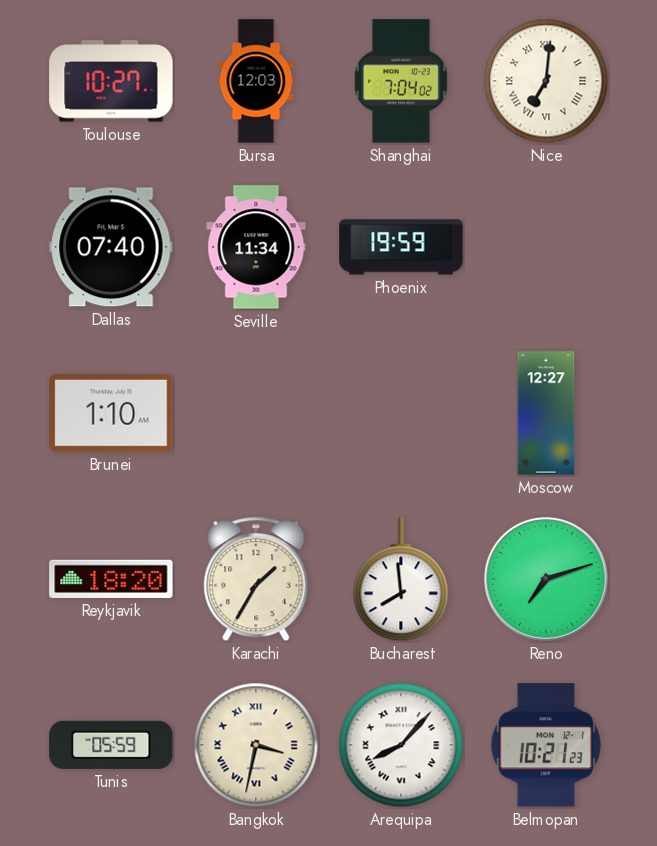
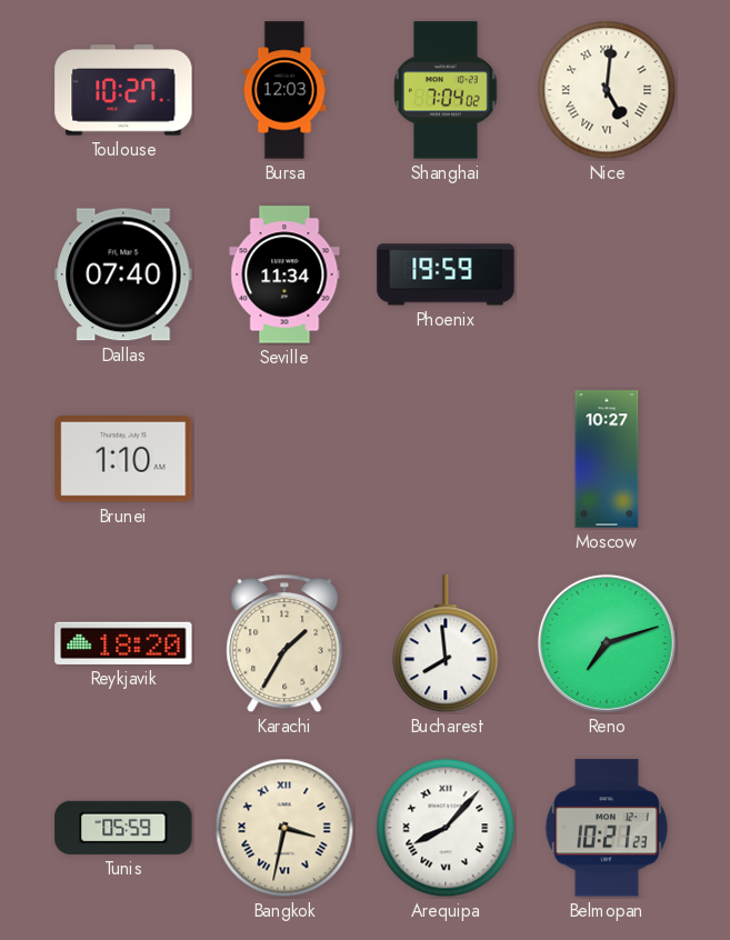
Nice: 7:01 -> 5:01
Moscow: 12:27 -> 10:27
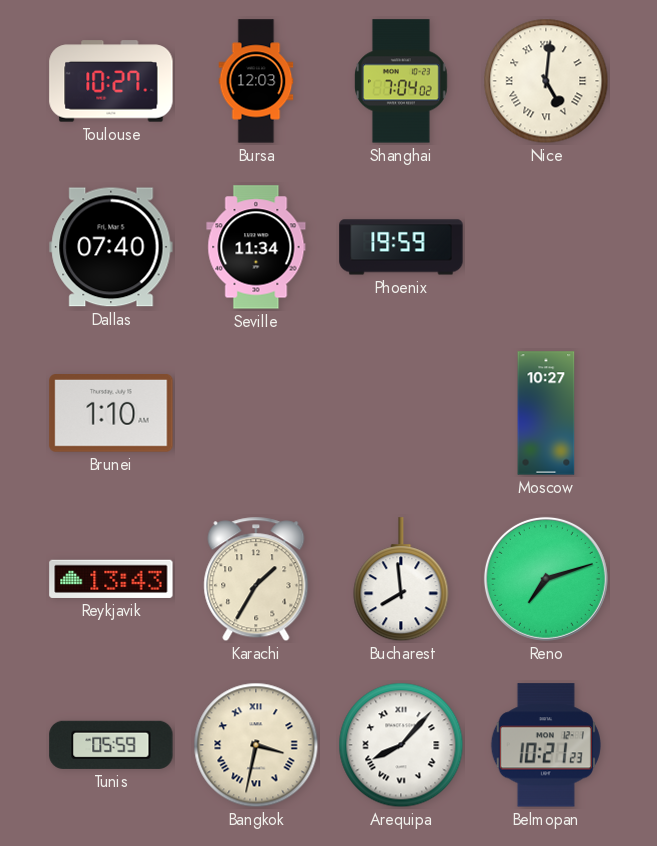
Reykjavik: 18:20 -> 13:43
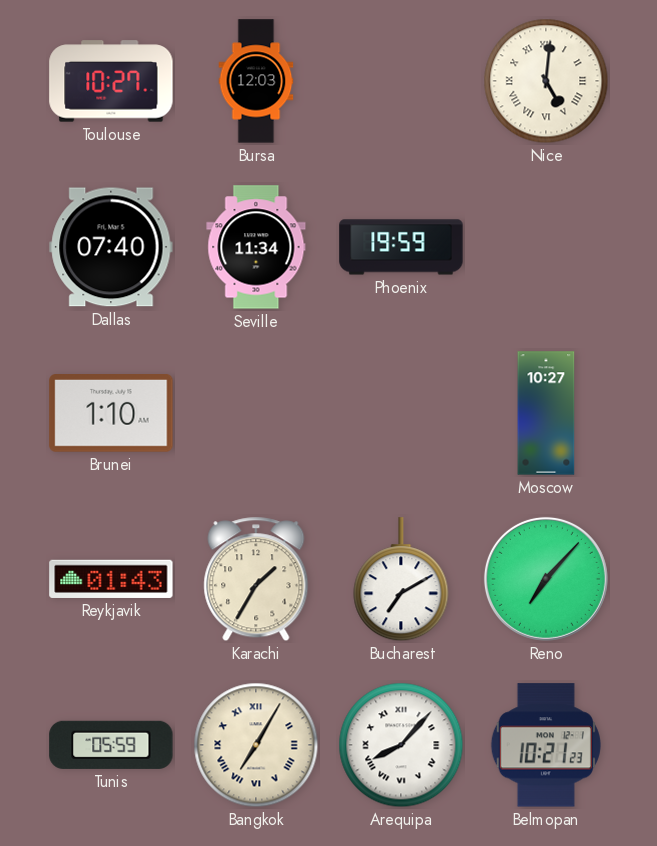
Shanghai: 7:04 -> none
Reykjavik: 13:43 -> 01:43
Bucharest: 7:59 -> 7:10
Reno: 7:12 -> 7:07
Bangkok: 3:32 -> 7:05
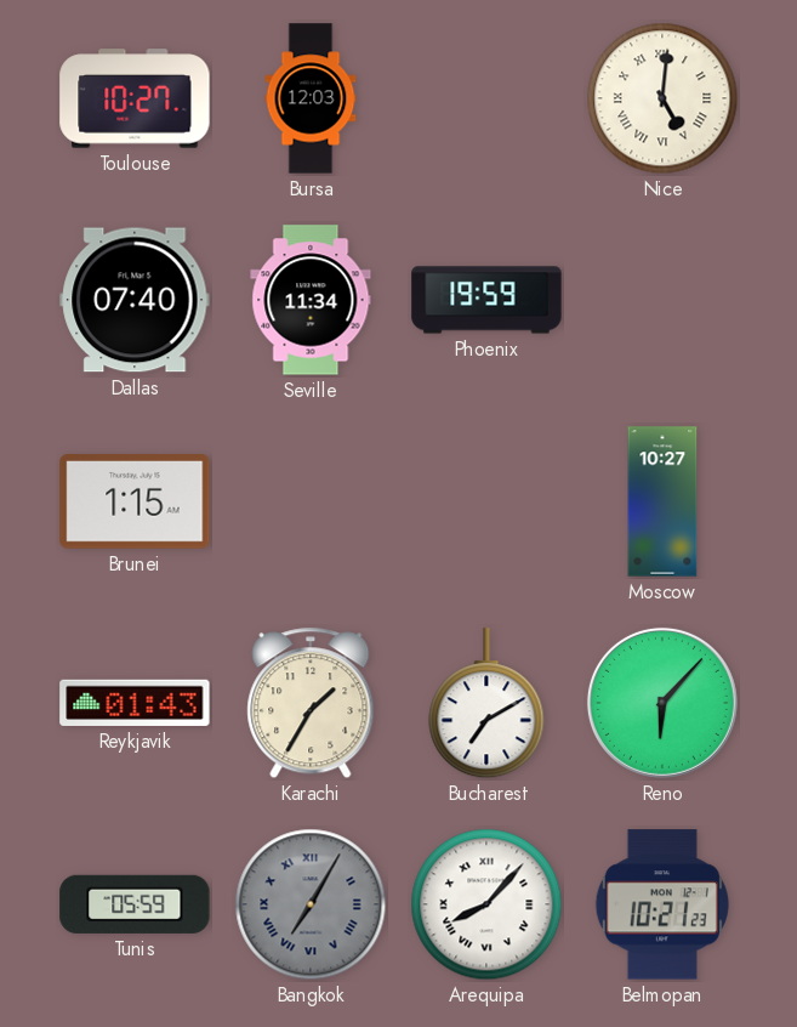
Brunei: 1:10 -> 1:15
Reno: 7:07 -> 6:07
Bangkok dial: cream -> grey
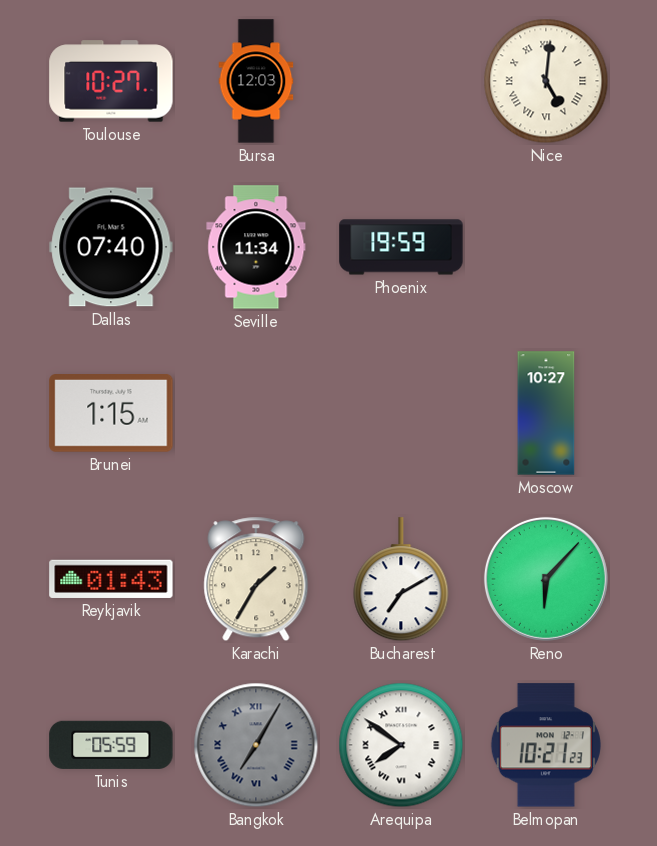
Arequipa: 8:07 -> 7:51
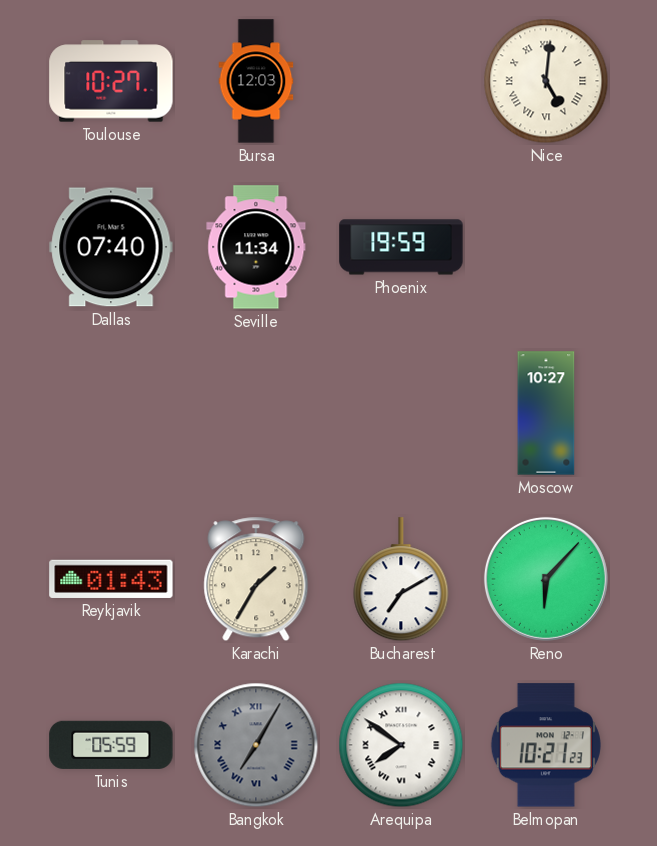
Brunei: 1:15 -> none
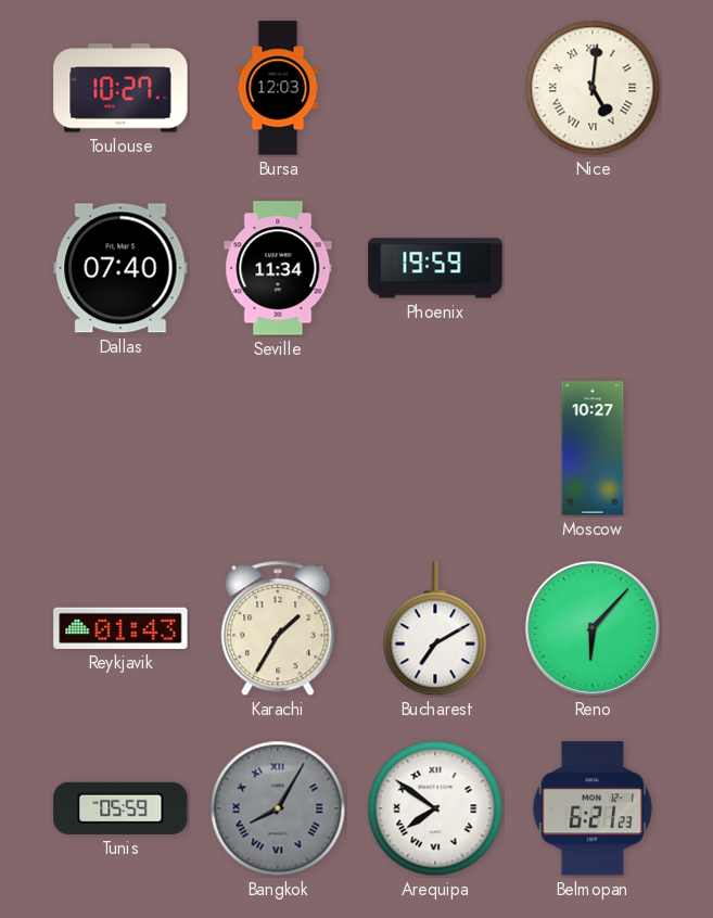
Bangkok: 7:05 -> 8:05
Belmopan: 10:21 -> 6:21
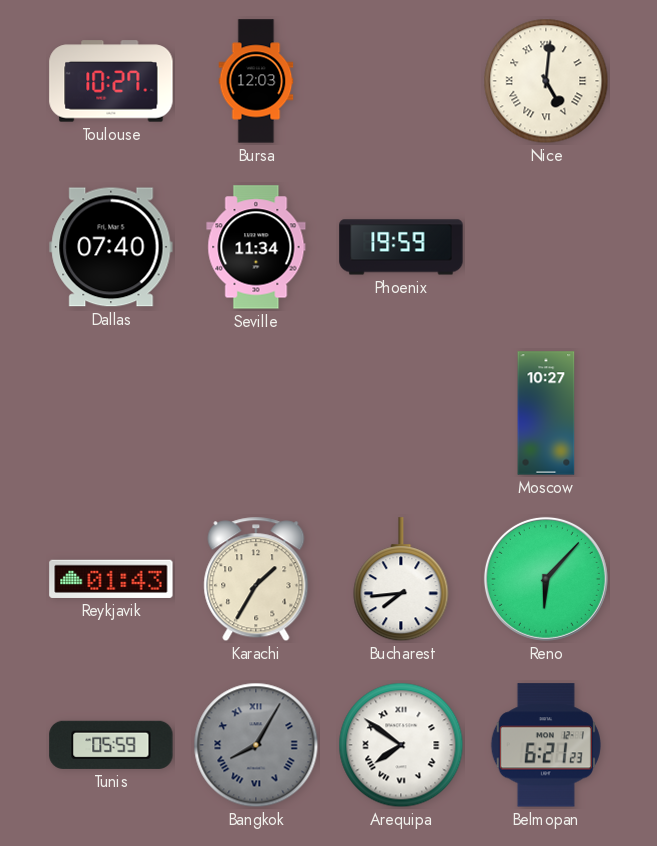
Bucharest: 7:10 -> 7:44
